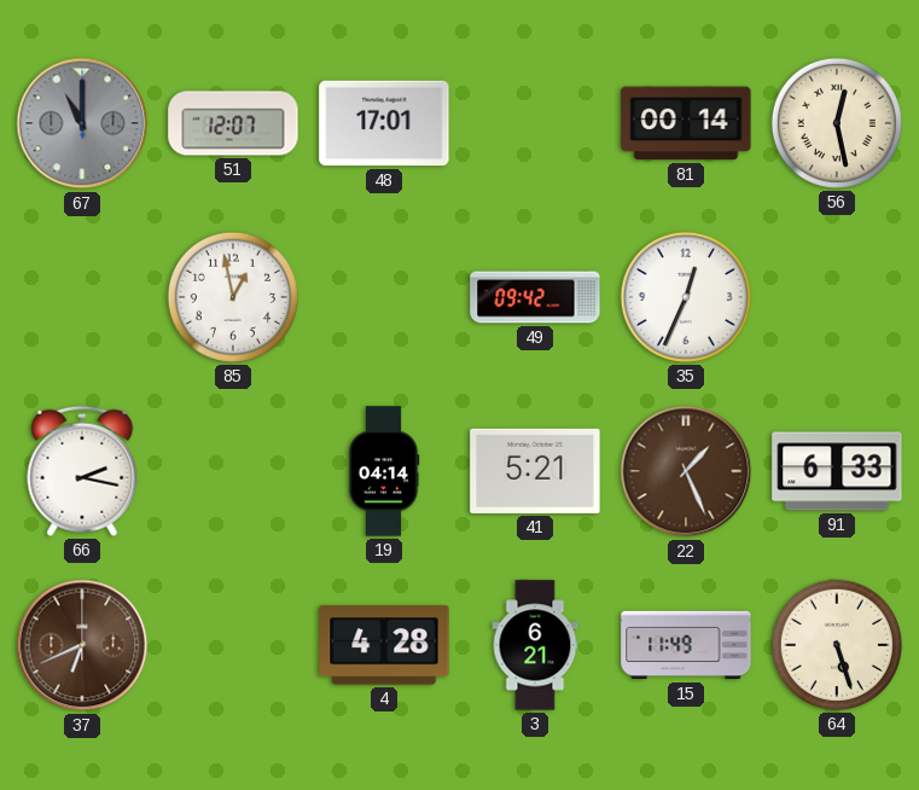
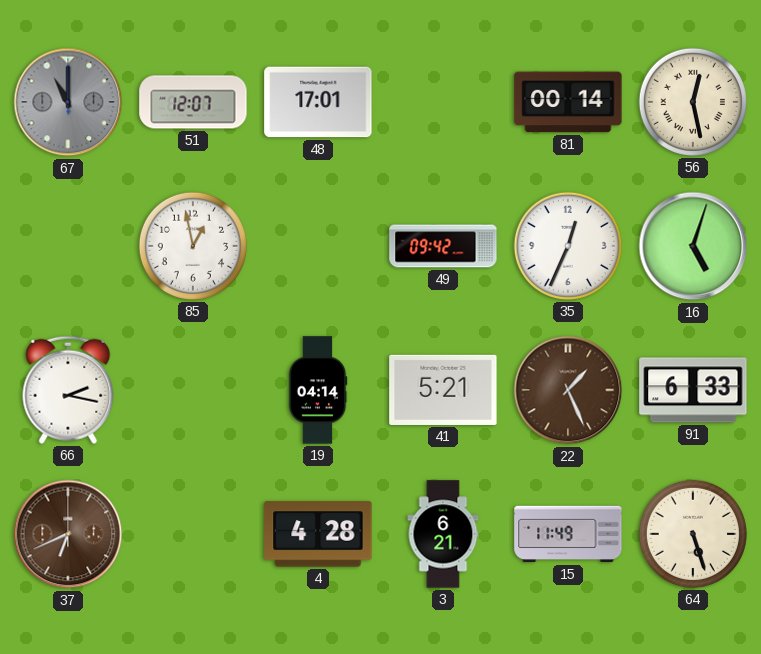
16: none -> 5:03
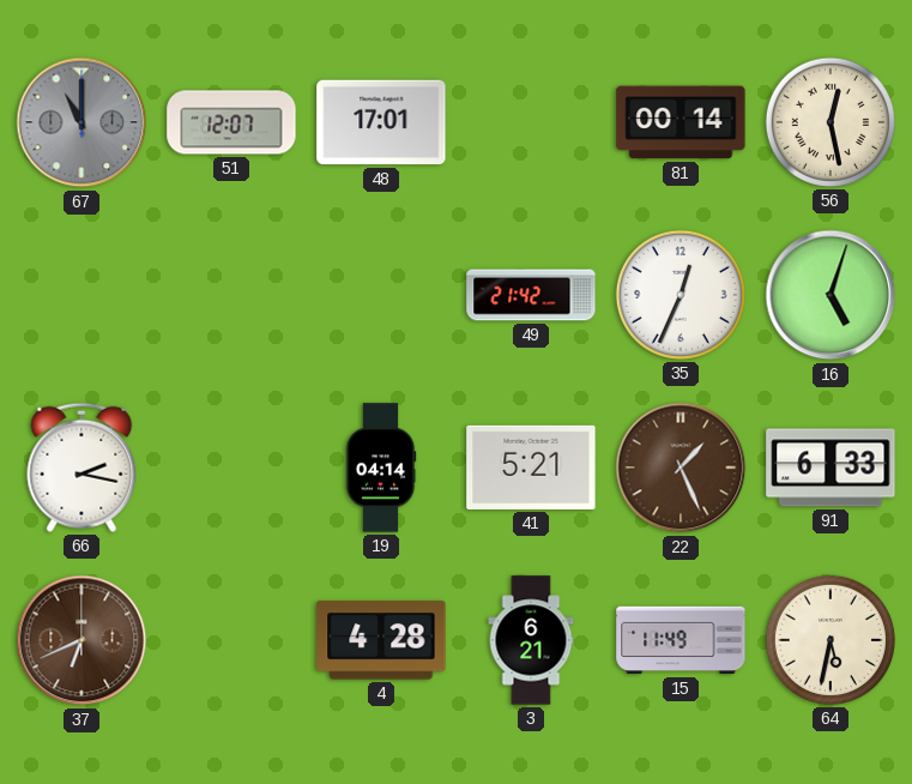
85: 12:58 -> none
49: 09:42 -> 21:42
64: 5:27 -> 5:32
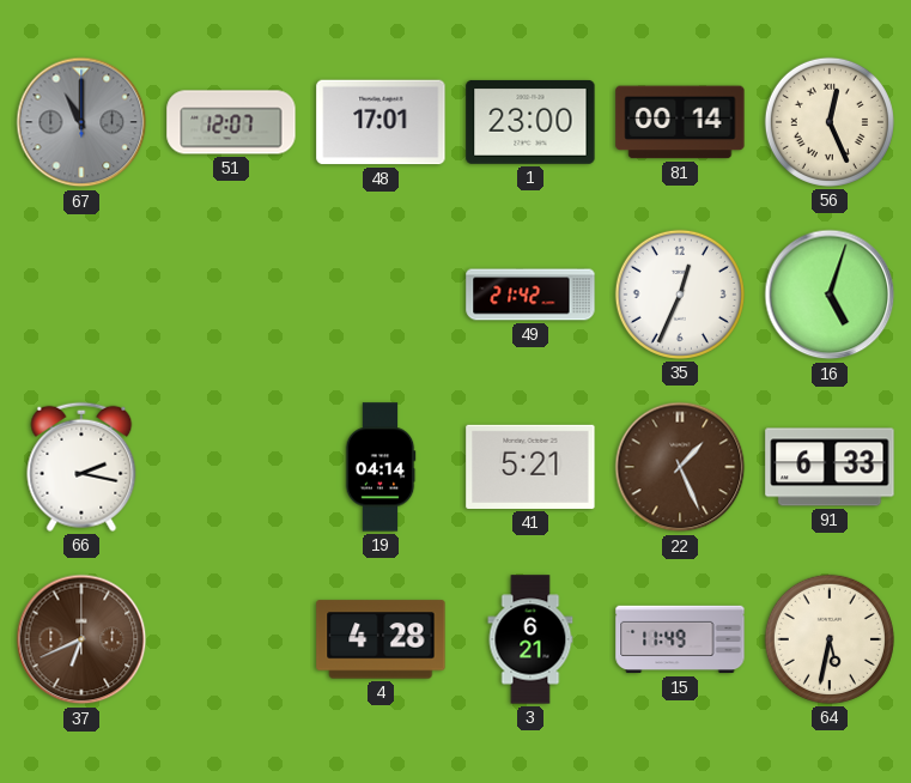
1: none -> 23:00
56: 12:28 -> 12:26
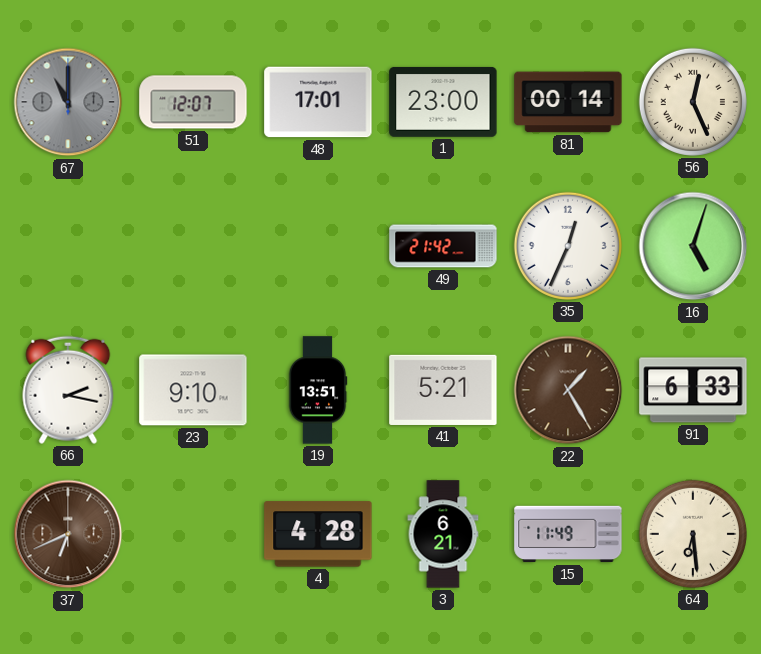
23: none -> 9:10
19: 04:14 -> 13:51
22: 1:26 -> 1:25
64: 5:32 -> 6:29
